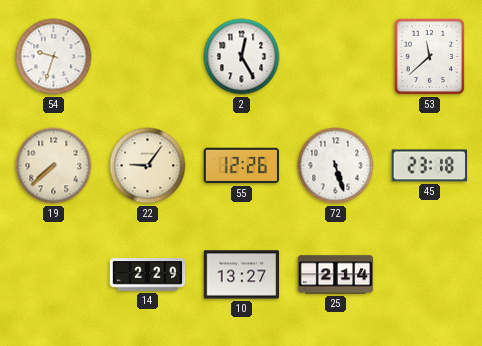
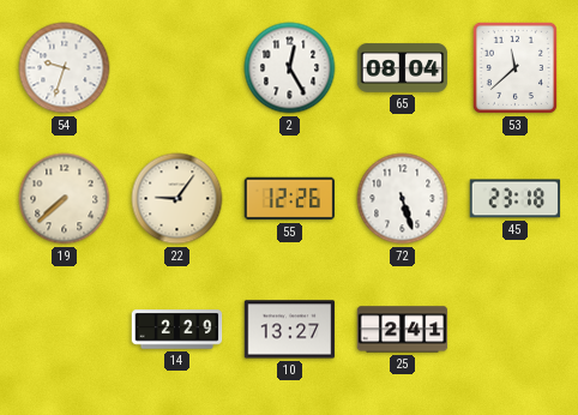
65: none -> 08:04
25: 2:14 -> 2:41
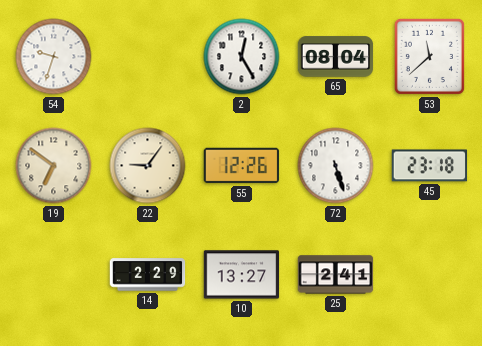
19: 7:38 -> 6:51
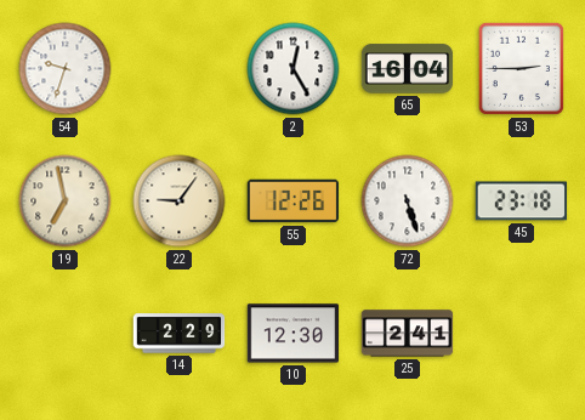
65: 08:04 -> 16:04
53: 11:38 -> 2:45
19: 6:51 -> 6:58
10: 13:27 -> 12:30
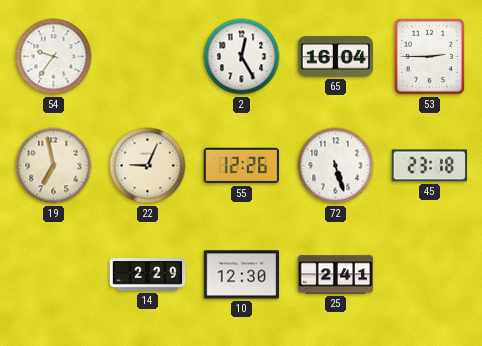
54: 9:33 -> 9:36
22: 9:06 -> 9:04
